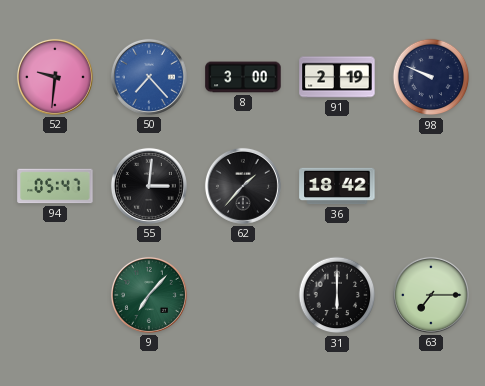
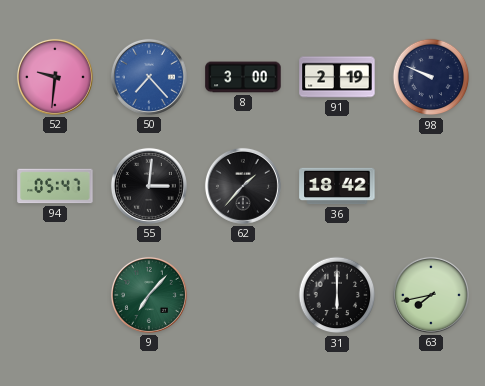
63: 7:15 -> 7:43
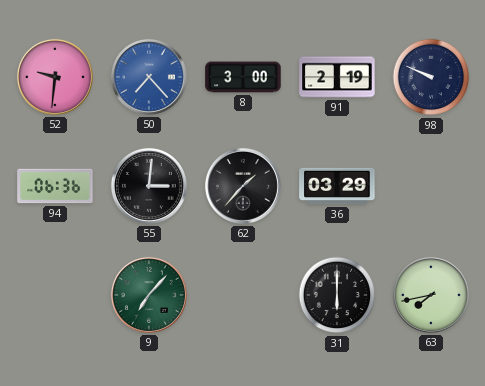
94: 05:47 -> 06:36
36: 18:42 -> 03:29
